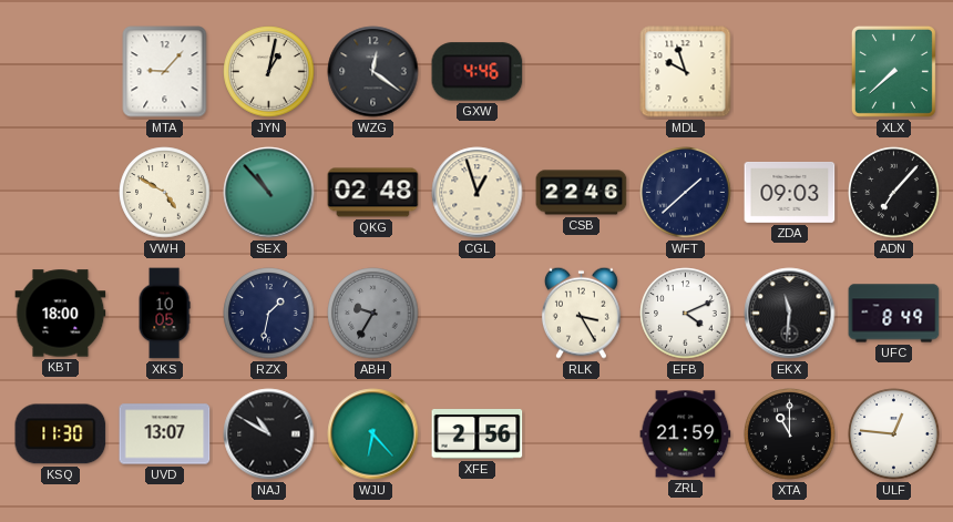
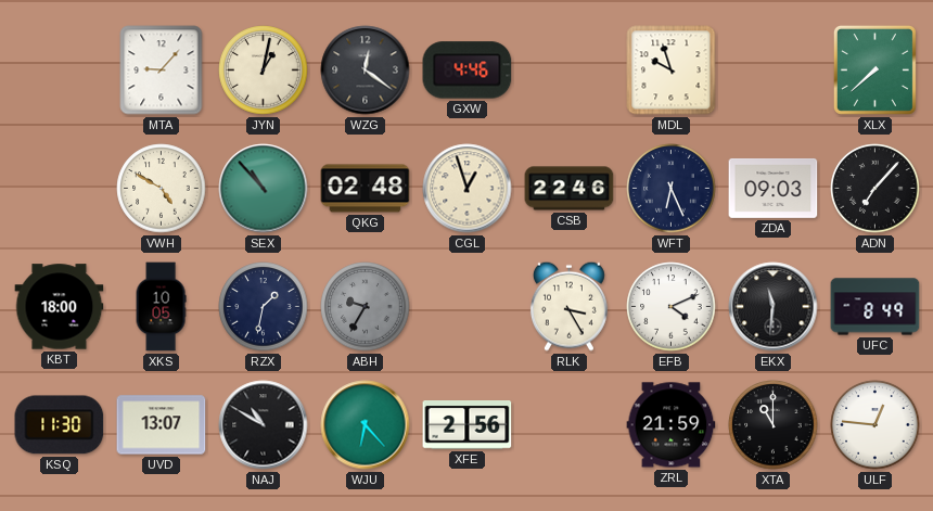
WFT: 1:38 -> 6:26
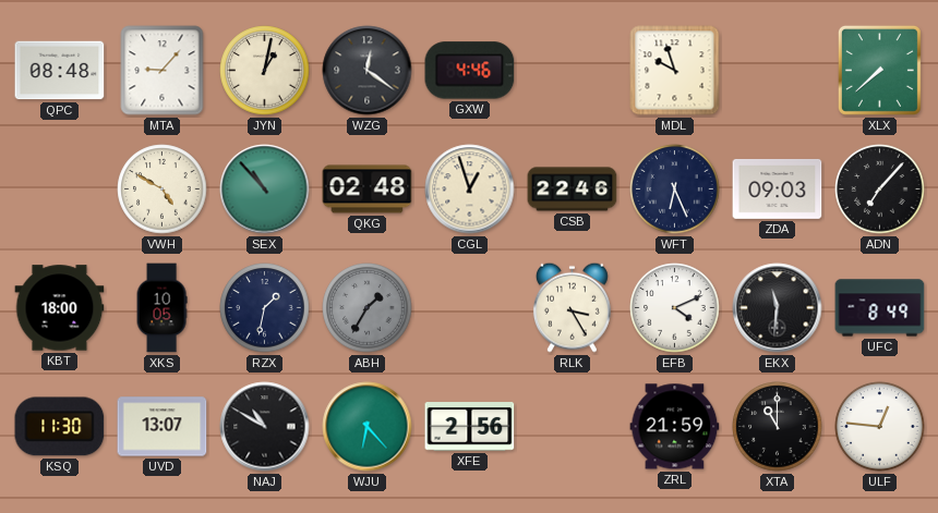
QPC: none -> 08:48
ABH: 9:35 -> 1:35
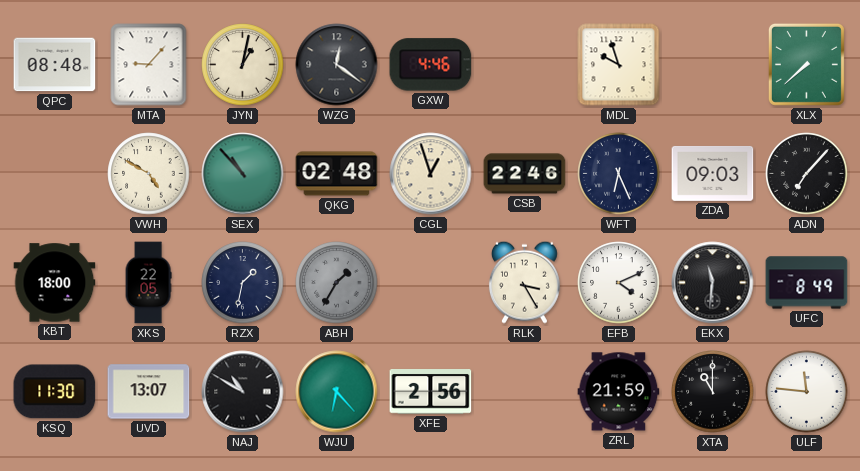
XKS: 10:05 -> 22:05
ULF: 12:46 -> 11:46
